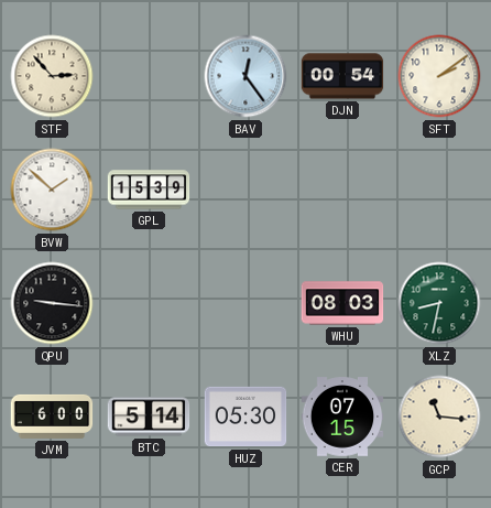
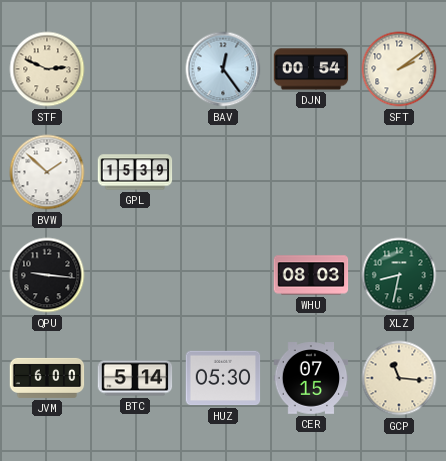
STF: 2:53 -> 2:49
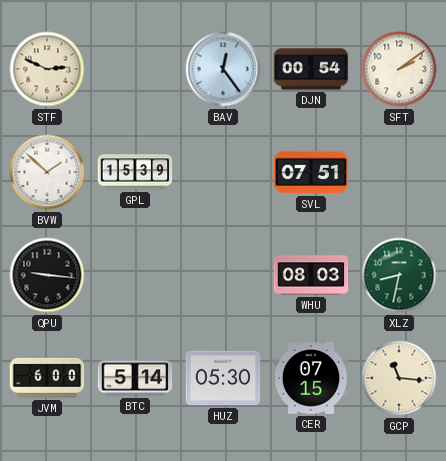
SVL: none -> 07:51
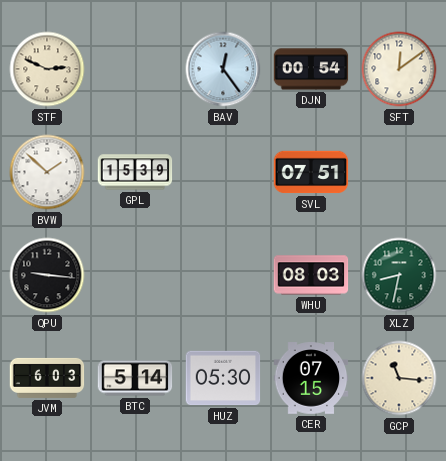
SFT: 2:09 -> 12:09
JVM: 6:00 -> 6:03
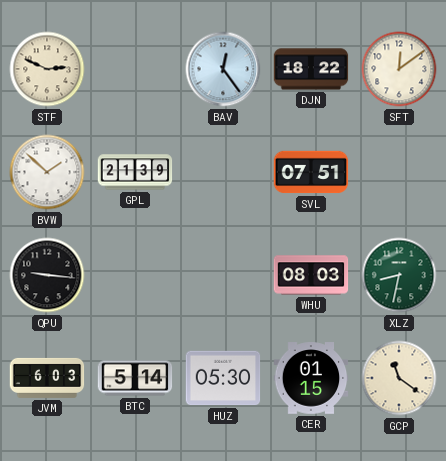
DJN: 00:54 -> 18:22
GPL: 15:39 -> 21:39
CER: 07:15 -> 01:15
GCP: 11:16 -> 11:21
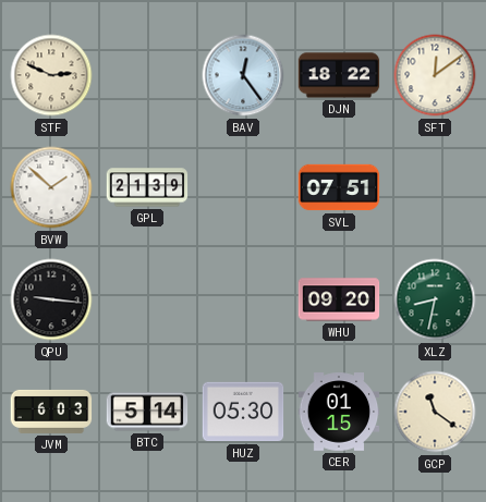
WHU: 08:03 -> 09:20
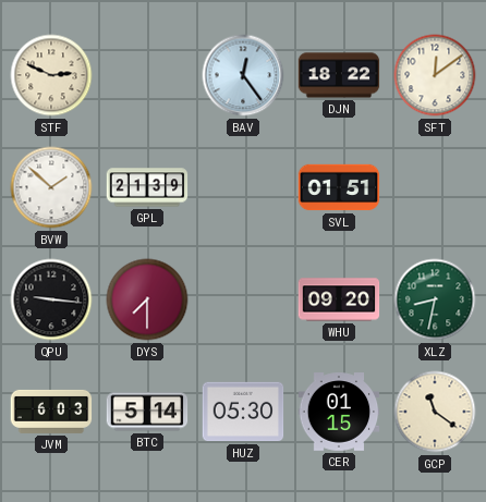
SVL: 07:51 -> 01:51
DYS: none -> 7:30
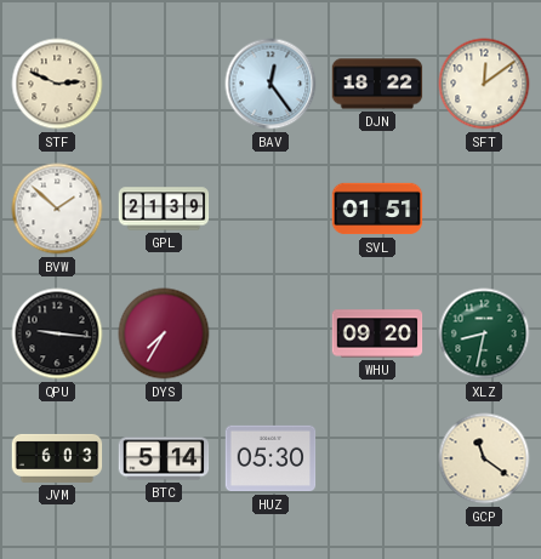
DYS: 7:30 -> 7:35
CER: 01:15 -> none
